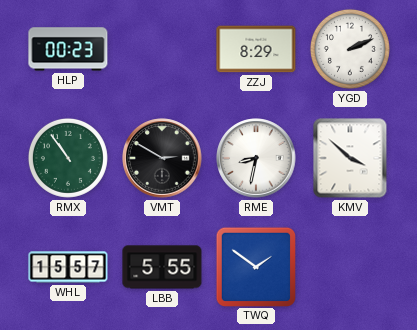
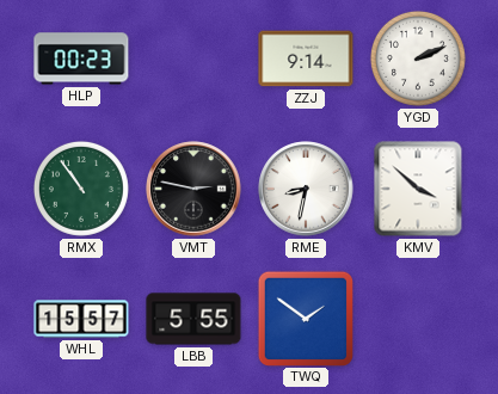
ZZJ: 8:29 -> 9:14
VMT: 2:50 -> 2:47
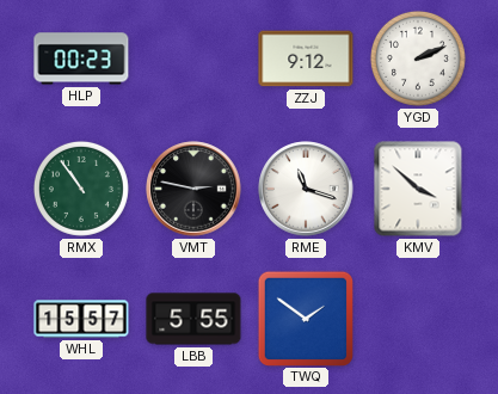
ZZJ: 9:14 -> 9:12
RME: 8:32 -> 11:18
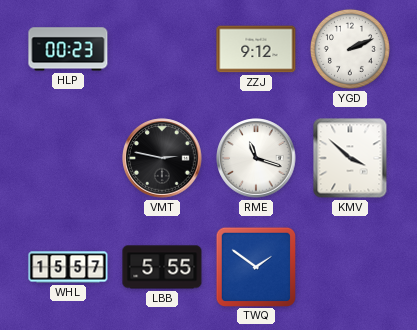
RMX: 10:54 -> none
